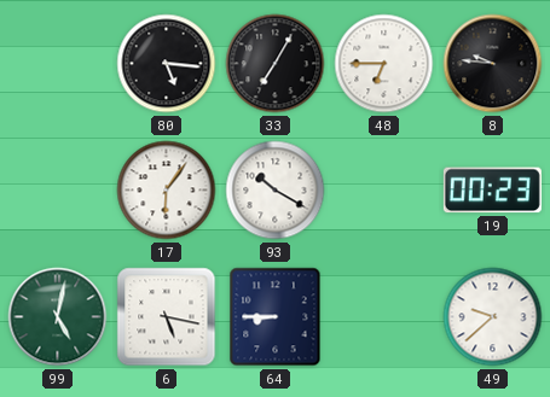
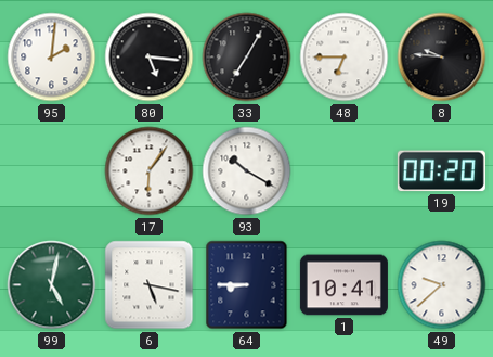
95: none -> 2:01
19: 00:23 -> 00:20
1: none -> 10:41
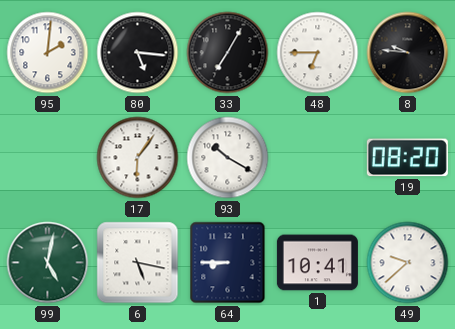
19: 00:20 -> 08:20
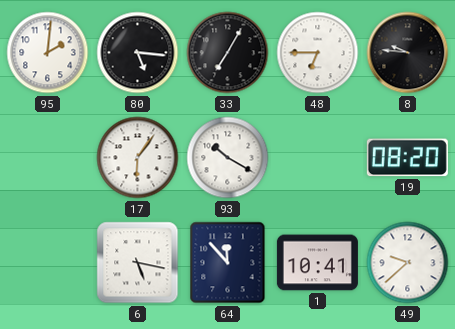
99: 5:02 -> none
64: 8:45 -> 11:53
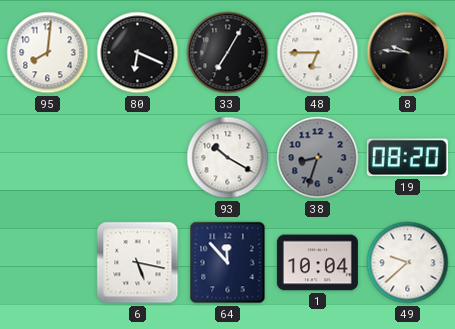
95: 2:01 -> 8:01
80: 5:16 -> 6:19
17: 6:06 -> none
38: none -> 8:33
1: 10:41 -> 10:04
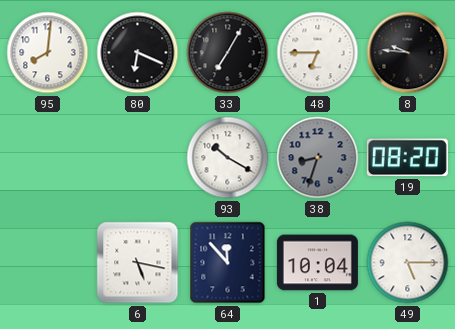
49: 9:38 -> 5:15
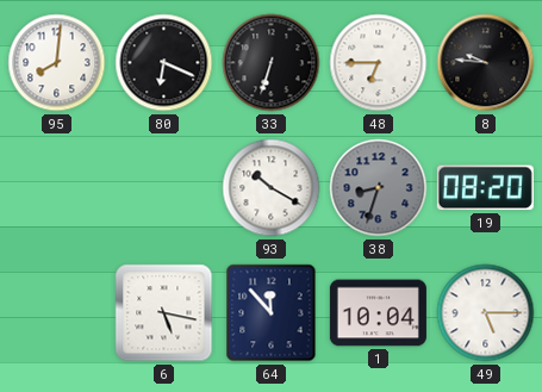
33: 7:05 -> 6:33
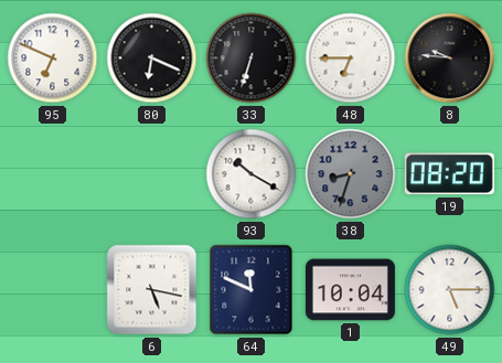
95: 8:01 -> 6:49
64: 11:53 -> 11:49
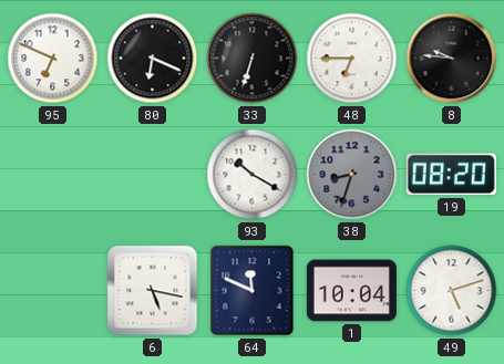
49: 5:15 -> 5:12
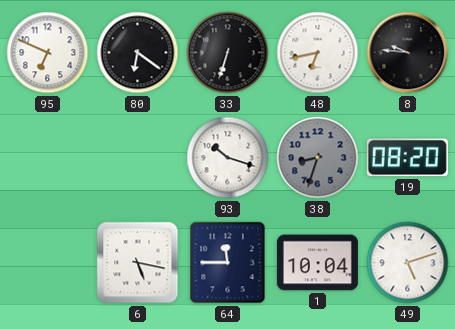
80: 6:19 -> 6:21
48: 6:45 -> 6:43
93: 10:20 -> 10:18
64: 11:49 -> 11:45
